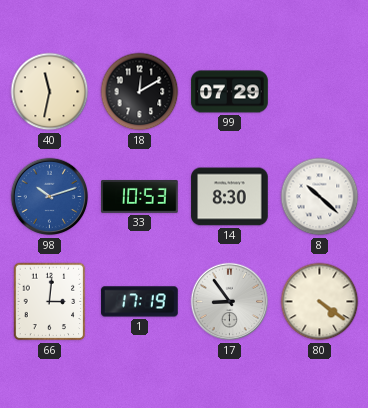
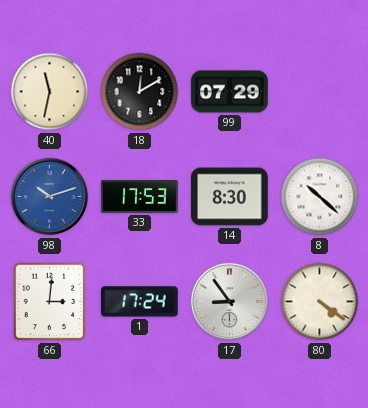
33: 10:53 -> 17:53
1: 17:19 -> 17:24
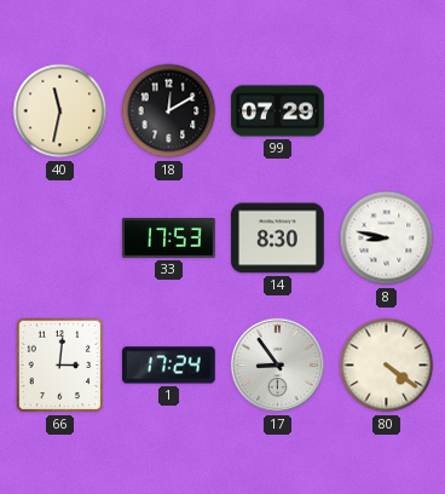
98: 10:12 -> none
8: 10:22 -> 8:47
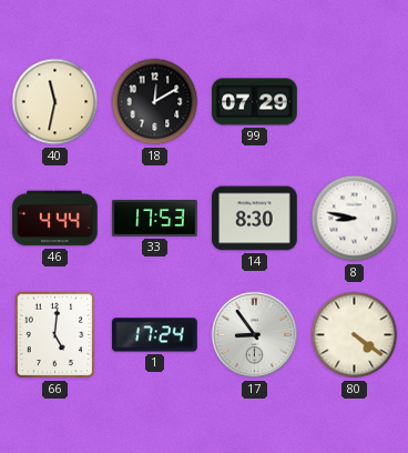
46: none -> 4:44
66: 3:01 -> 5:01
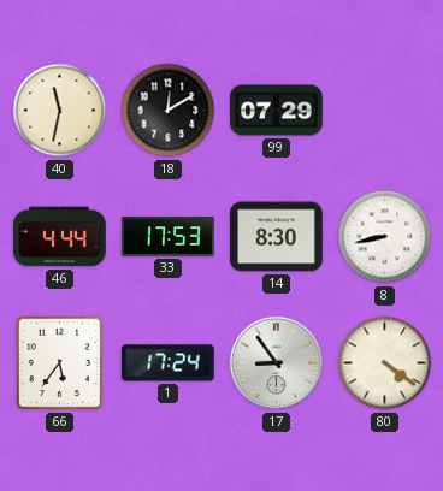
8: 8:47 -> 8:43
66: 5:01 -> 5:36
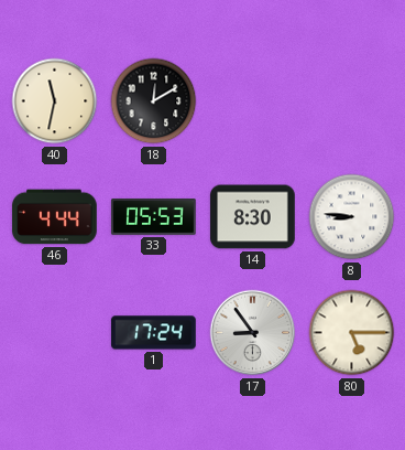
99: 07:29 -> none
33: 17:53 -> 05:53
8: 8:43 -> 8:46
66: 5:36 -> none
80: 4:21 -> 5:15
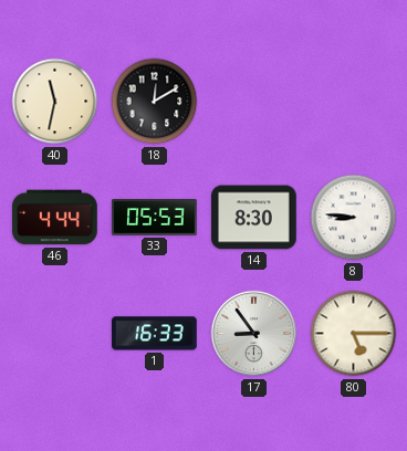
1: 17:24 -> 16:33
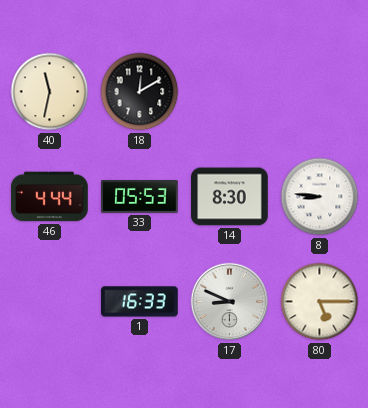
17: 8:54 -> 8:49
